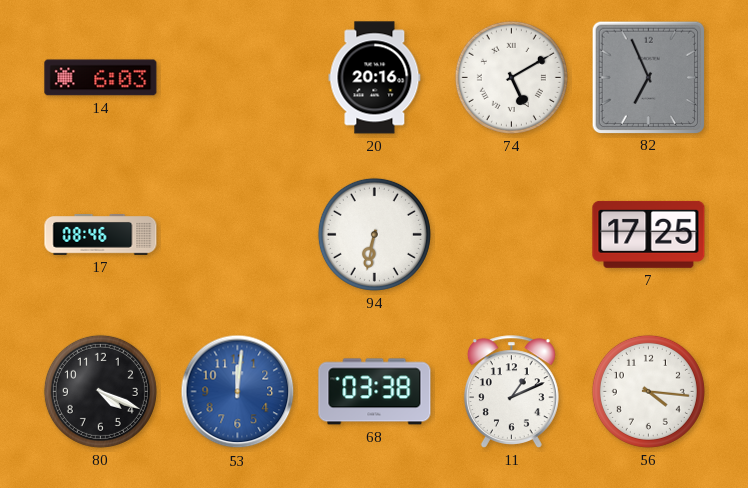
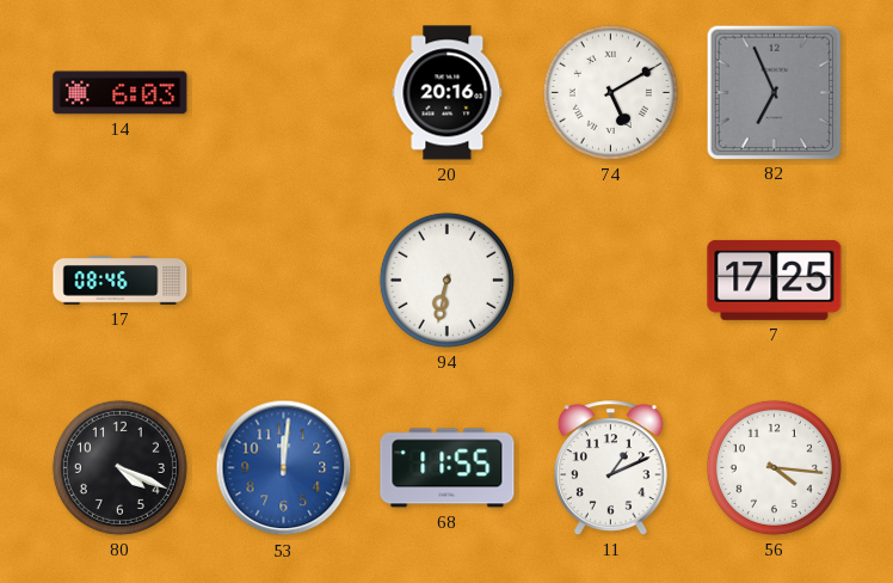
68: 03:38 -> 11:55
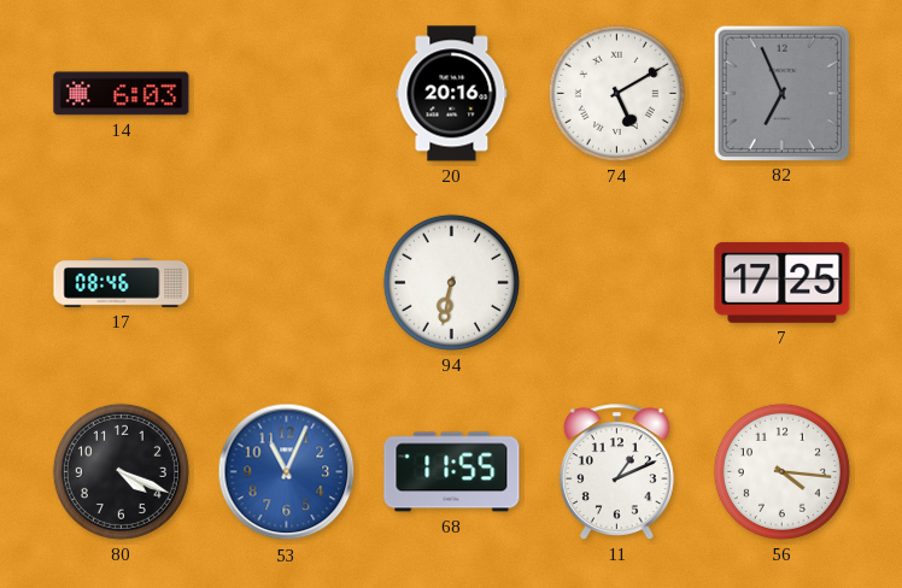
53: 12:01 -> 11:04
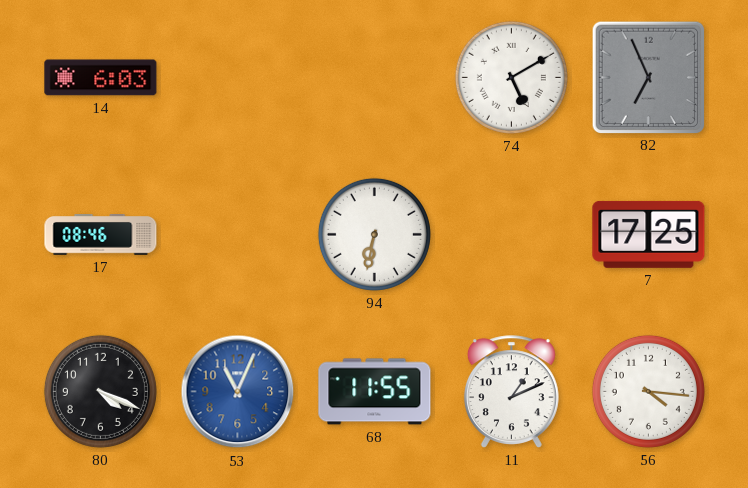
20: 20:16 -> none
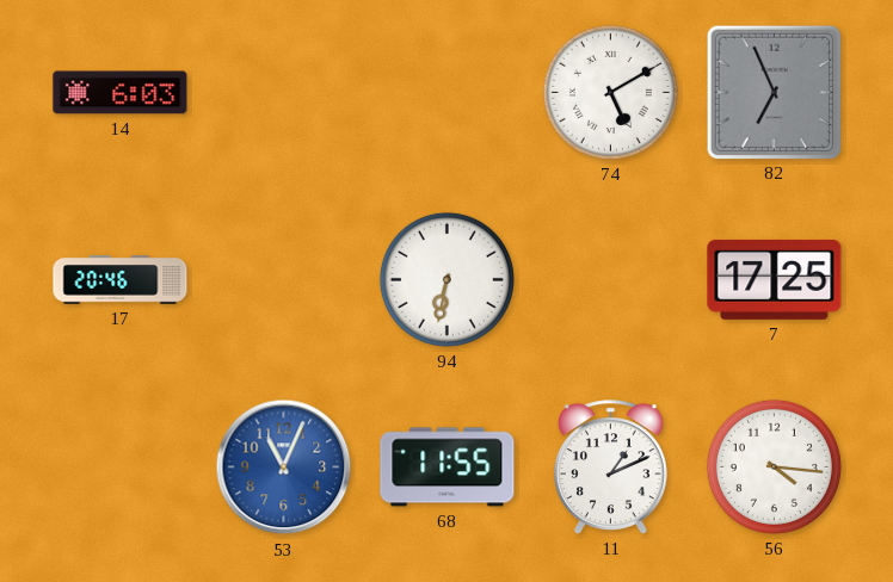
17: 08:46 -> 20:46
80: 4:19 -> none
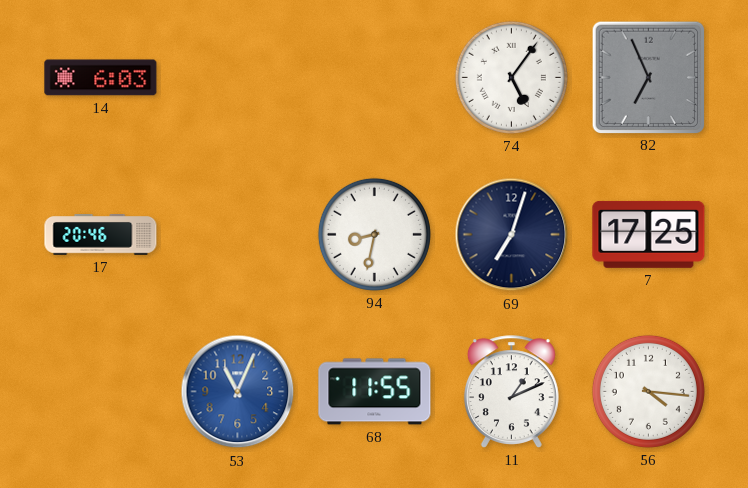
74: 5:10 -> 5:06
94: 6:32 -> 8:32
69: none -> 7:03
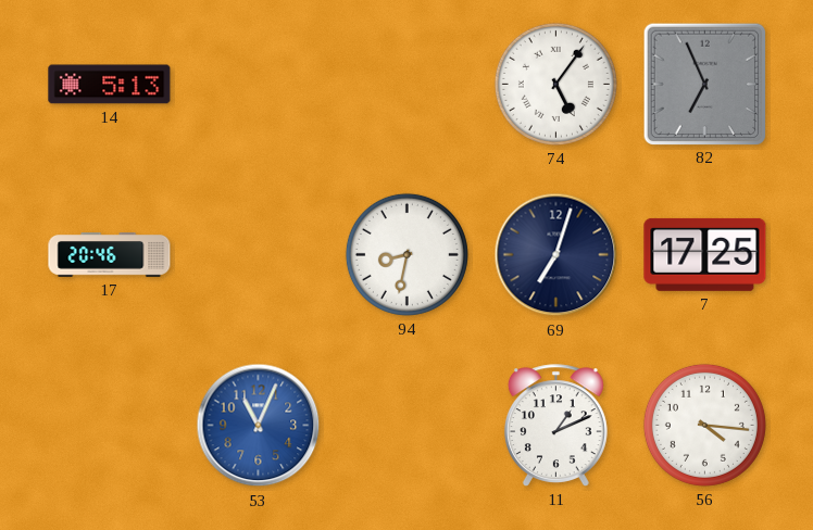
14: 6:03 -> 5:13
68: 11:55 -> none
